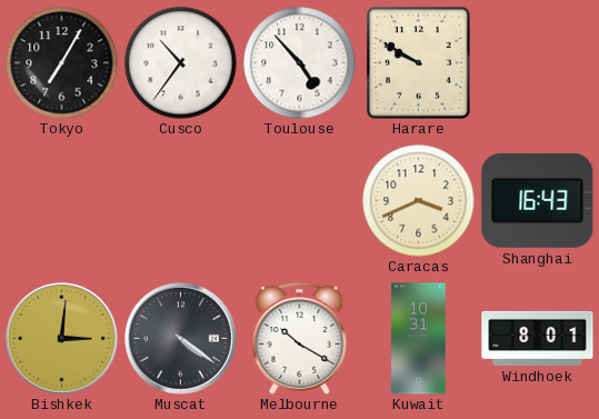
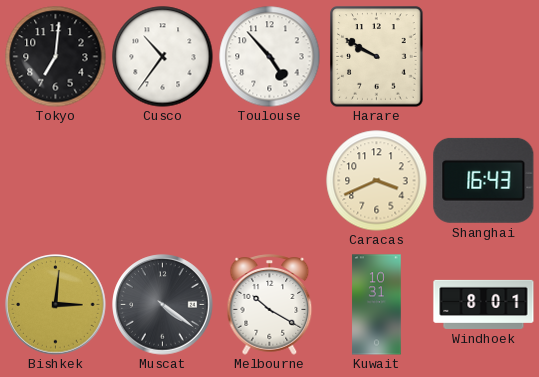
Tokyo: 7:05 -> 7:01
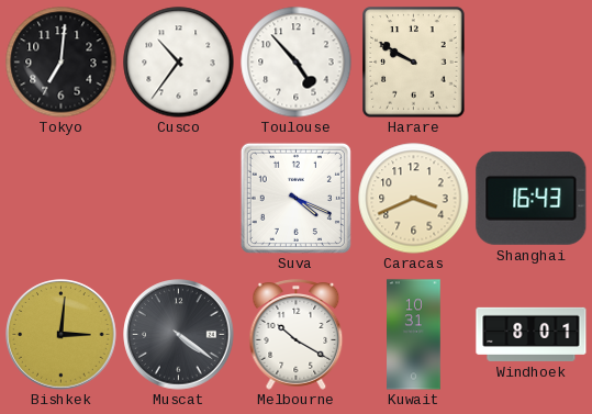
Suva: none -> 4:19
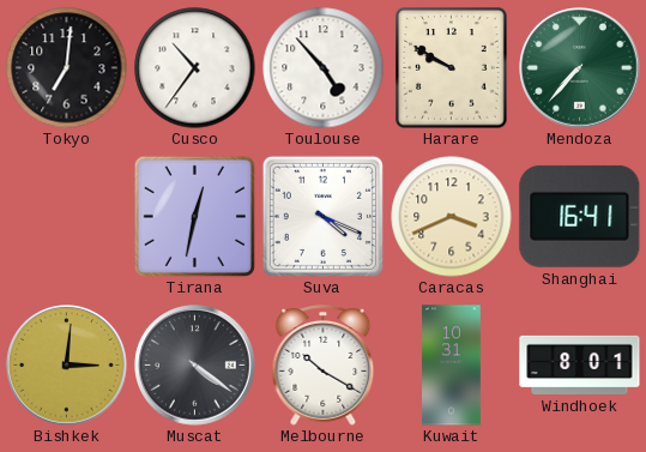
Mendoza: none -> 7:37
Tirana: none -> 12:32
Shanghai: 16:43 -> 16:41
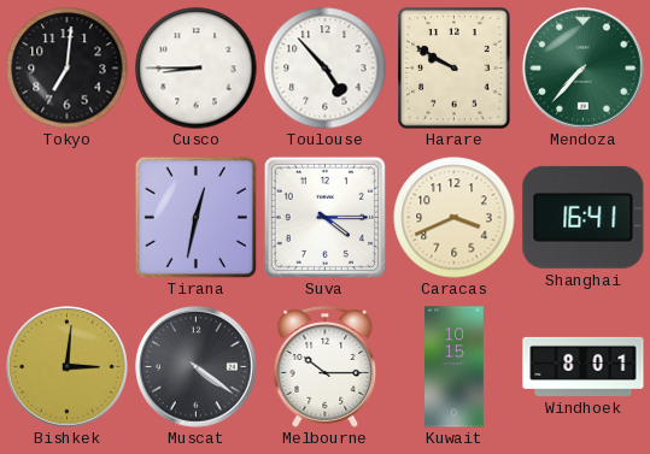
Cusco: 10:36 -> 8:45
Suva: 4:19 -> 4:15
Melbourne: 10:20 -> 10:15
Kuwait: 10:31 -> 10:15
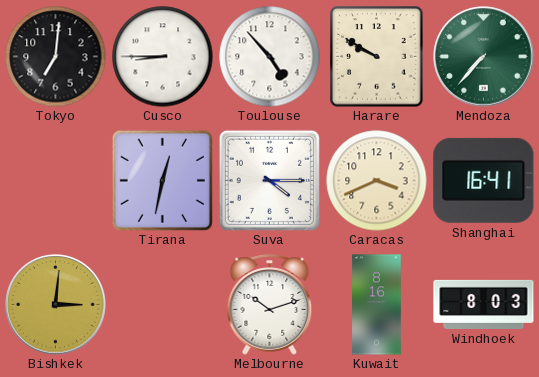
Muscat: 4:21 -> none
Melbourne: 10:15 -> 10:12
Kuwait: 10:15 -> 8:16
Windhoek: 8:01 -> 8:03
